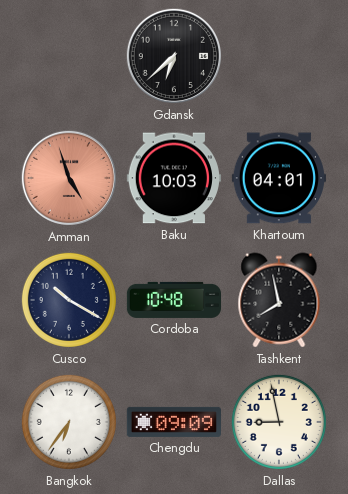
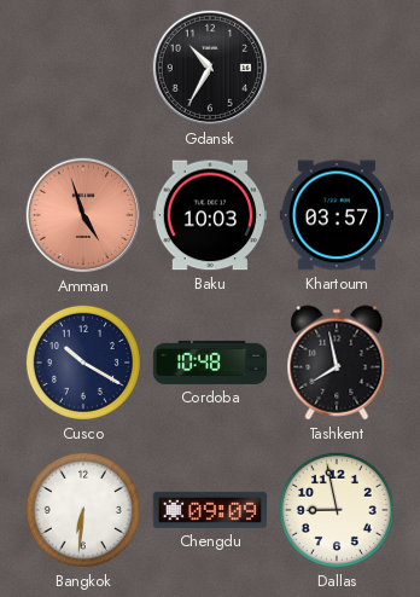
Gdansk: 6:38 -> 10:35
Khartoum: 04:01 -> 03:57
Bangkok: 6:36 -> 6:31
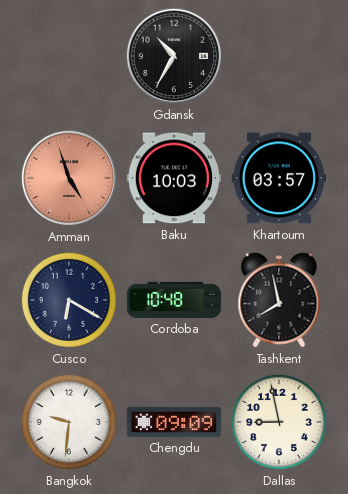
Cusco: 10:20 -> 6:20
Bangkok: 6:31 -> 9:31
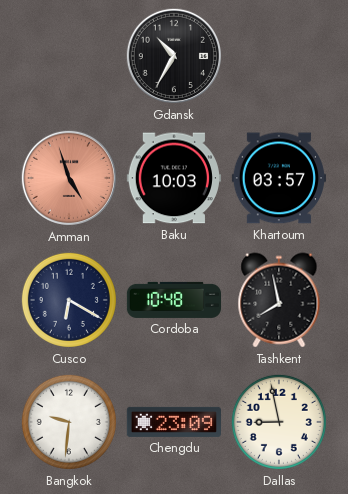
Chengdu: 09:09 -> 23:09
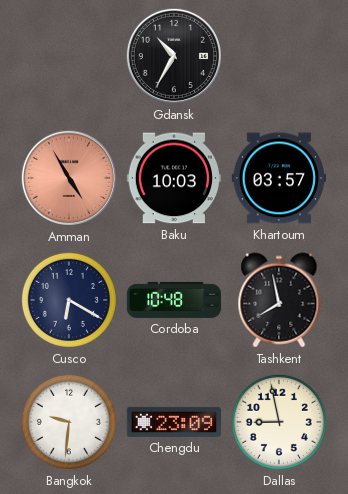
Amman: 4:57 -> 4:55
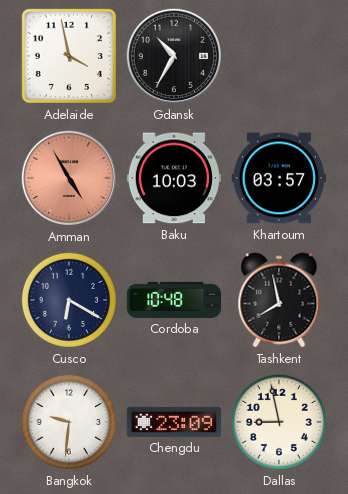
Adelaide: none -> 3:58
